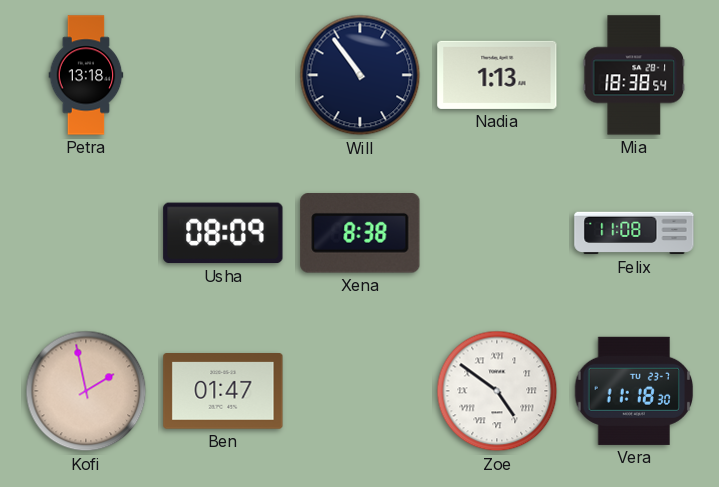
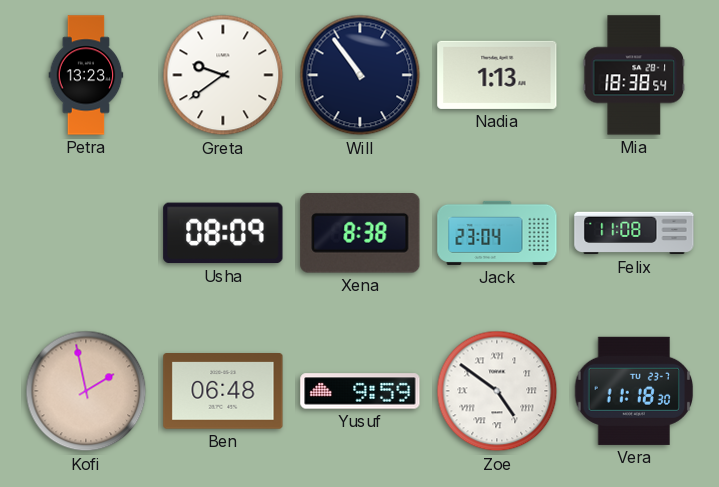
Petra: 13:18 -> 13:23
Greta: none -> 9:39
Jack: none -> 23:04
Ben: 01:47 -> 06:48
Yusuf: none -> 9:59
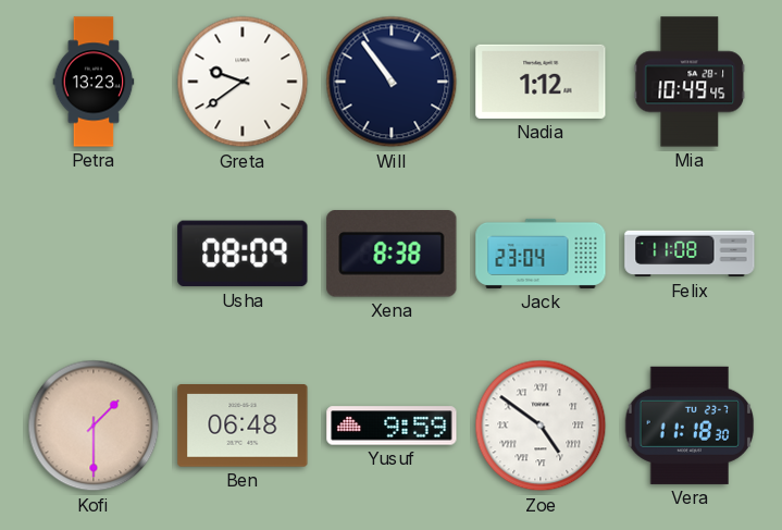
Nadia: 1:13 -> 1:12
Mia: 18:38 -> 10:49
Kofi: 1:58 -> 1:30
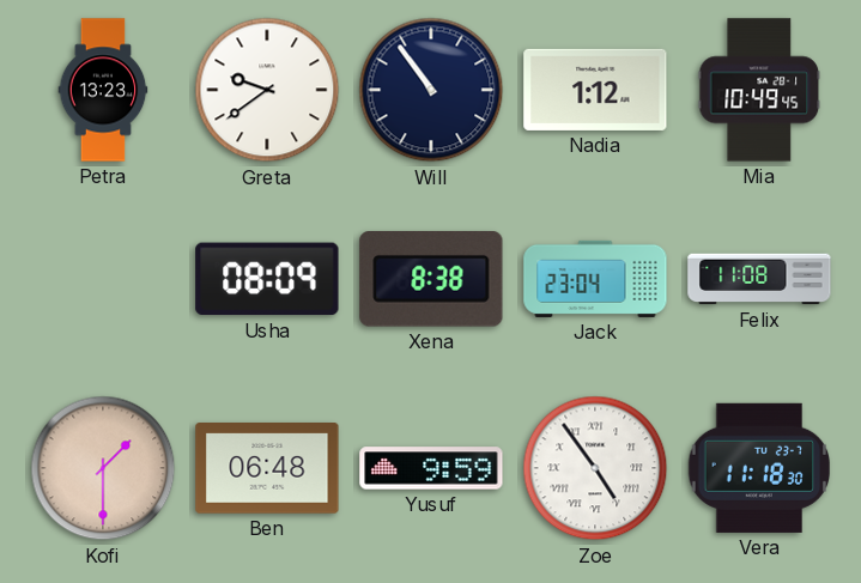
Zoe: 4:51 -> 4:54
